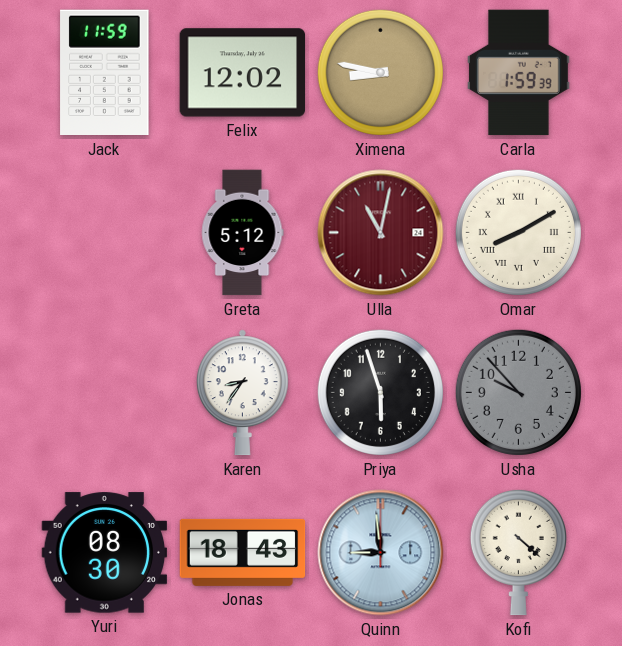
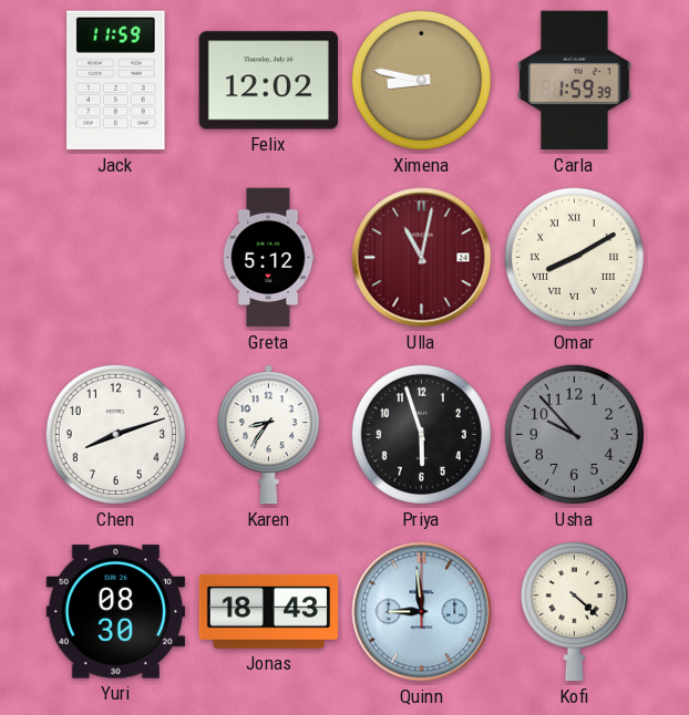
Chen: none -> 8:12
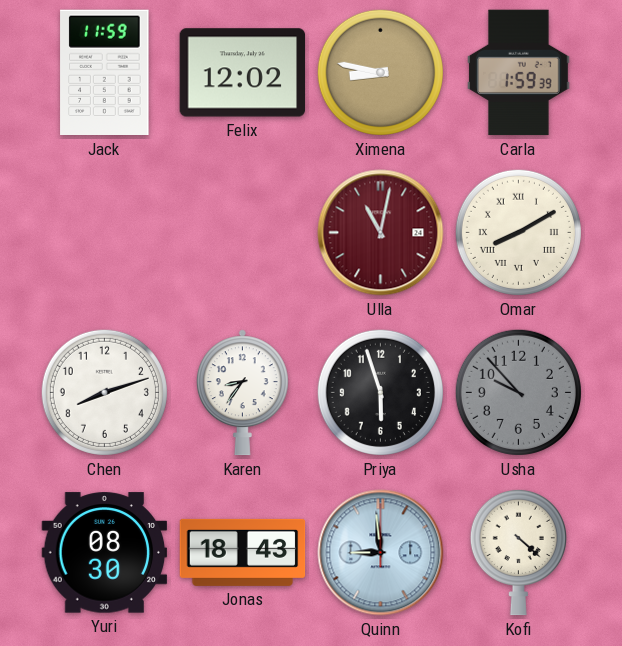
Greta: 5:12 -> none
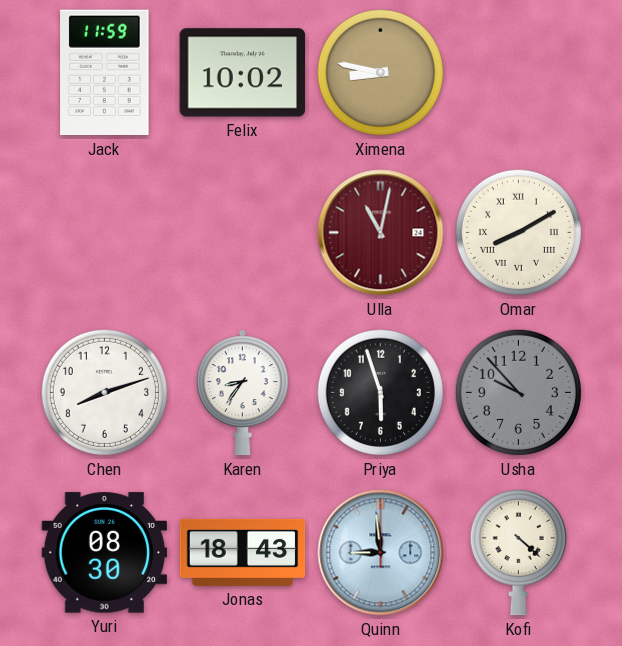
Felix: 12:02 -> 10:02
Carla: 1:59 -> none
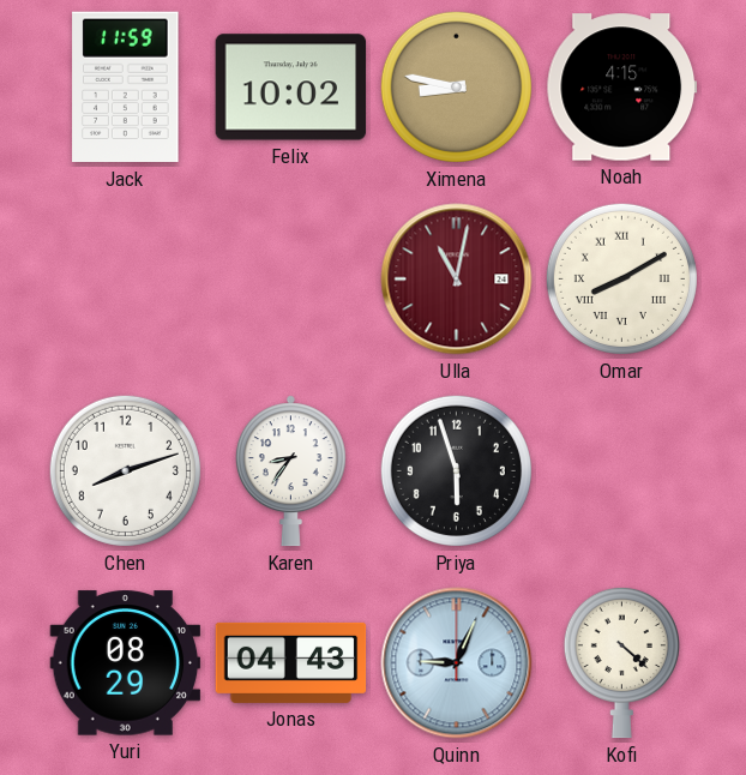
Noah: none -> 4:15
Usha: 9:53 -> none
Yuri: 08:30 -> 08:29
Jonas: 18:43 -> 04:43
Quinn: 8:59 -> 9:04
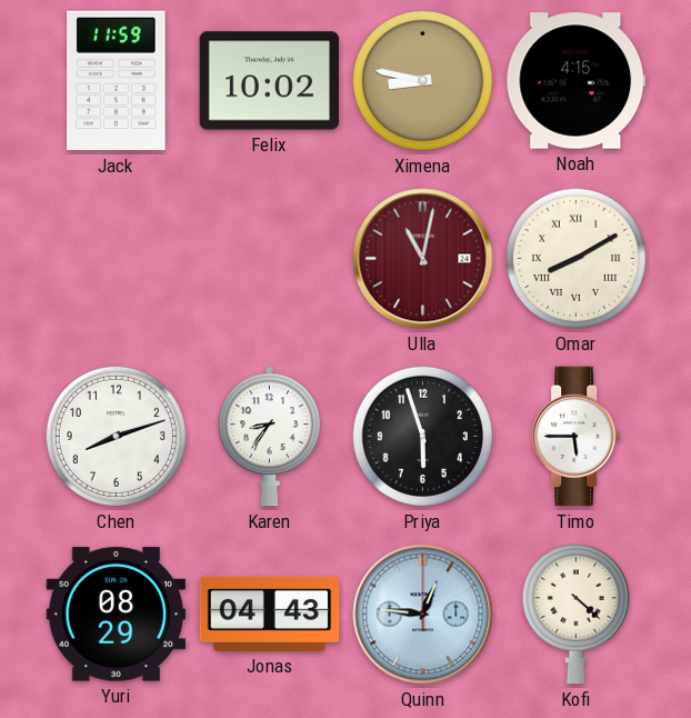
Timo: none -> 5:45
Quinn: 9:04 -> 12:46
